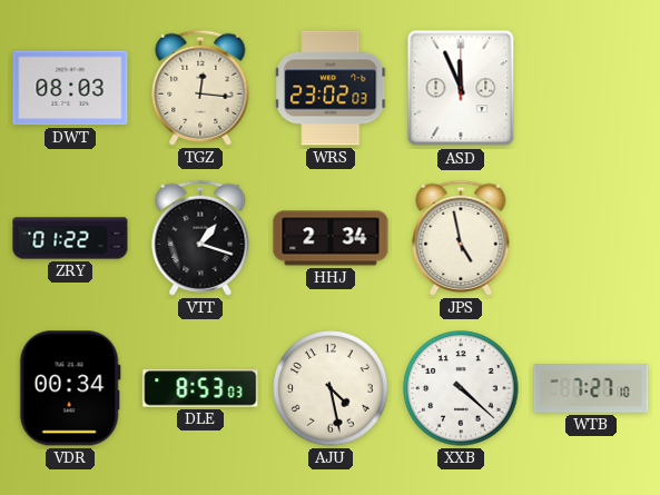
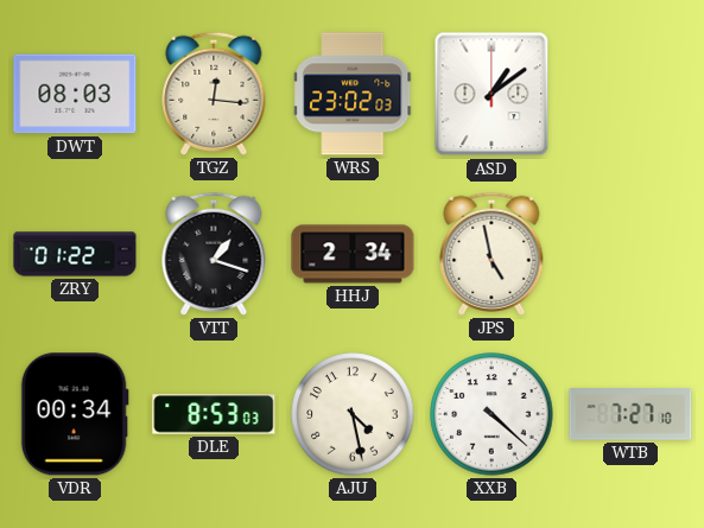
ASD: 11:56 -> 1:09
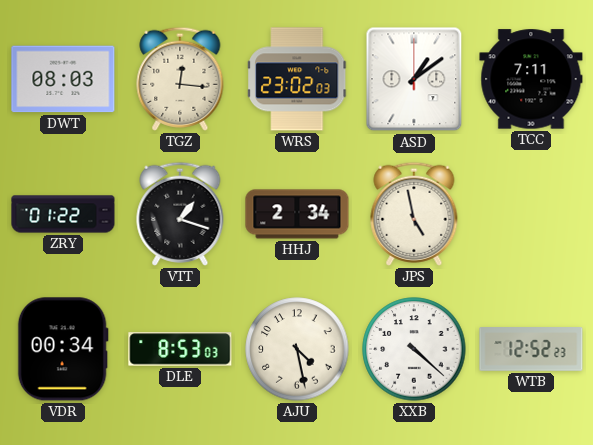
TCC: none -> 7:11
WTB: 7:27 -> 12:52
